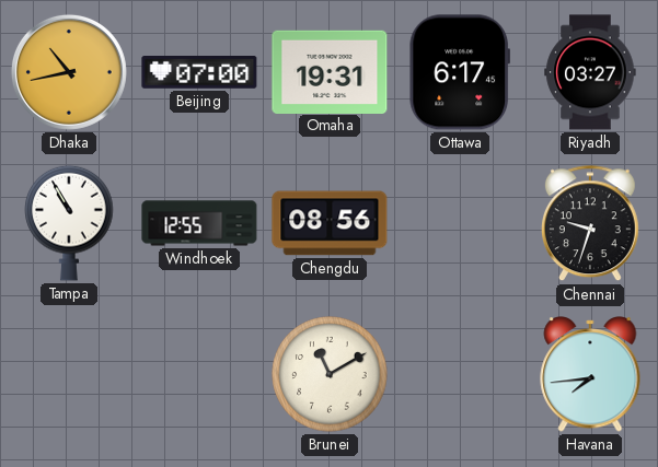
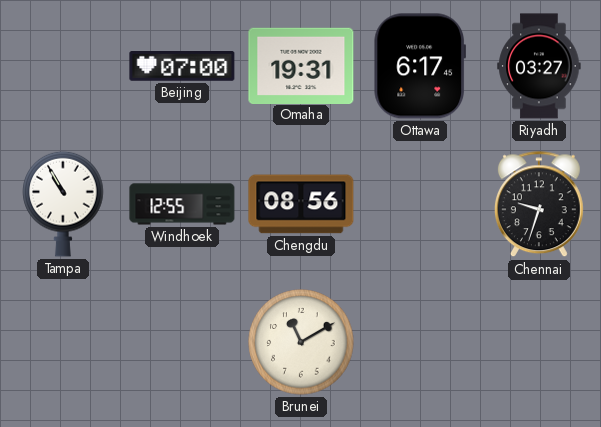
Dhaka: 10:43 -> none
Havana: 7:44 -> none
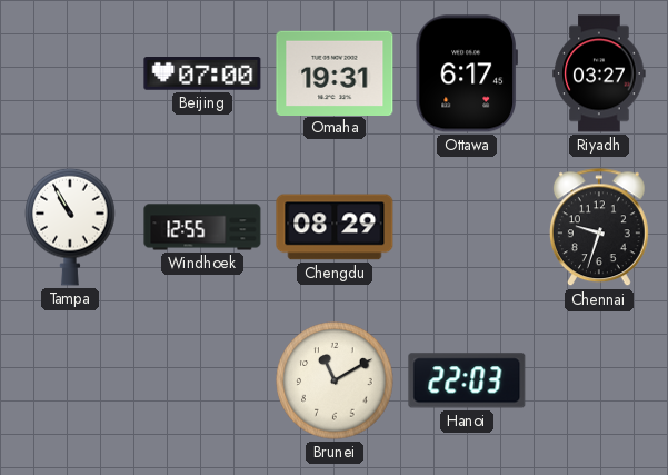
Chengdu: 08:56 -> 08:29
Hanoi: none -> 22:03
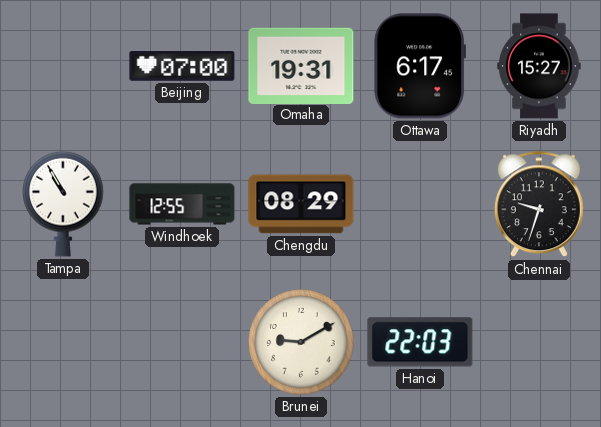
Riyadh: 03:27 -> 15:27
Brunei: 11:10 -> 9:10
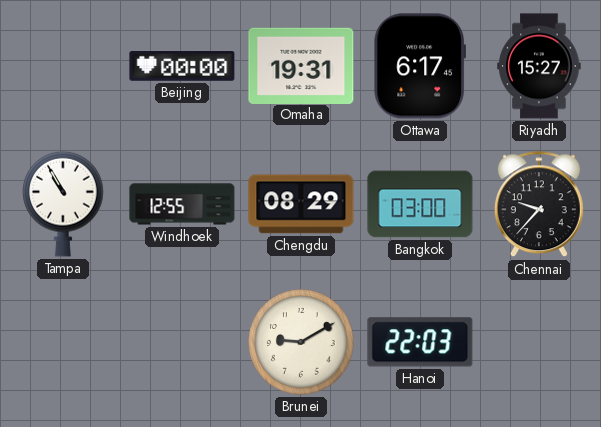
Beijing: 07:00 -> 00:00
Bangkok: none -> 03:00
Chennai: 9:33 -> 9:37
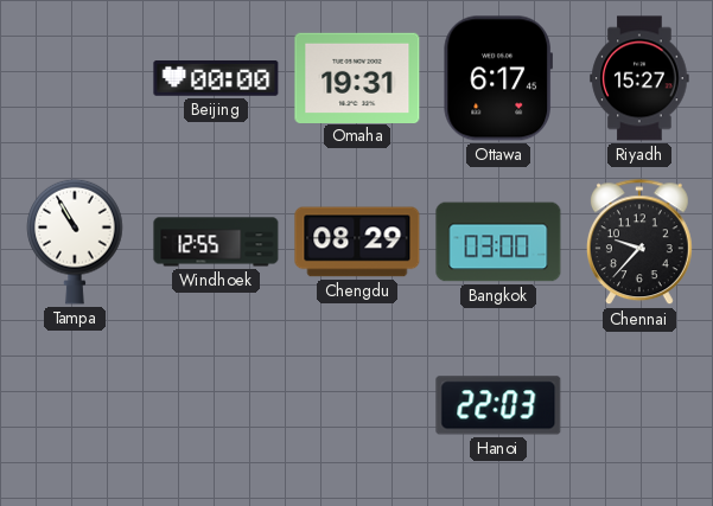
Brunei: 9:10 -> none
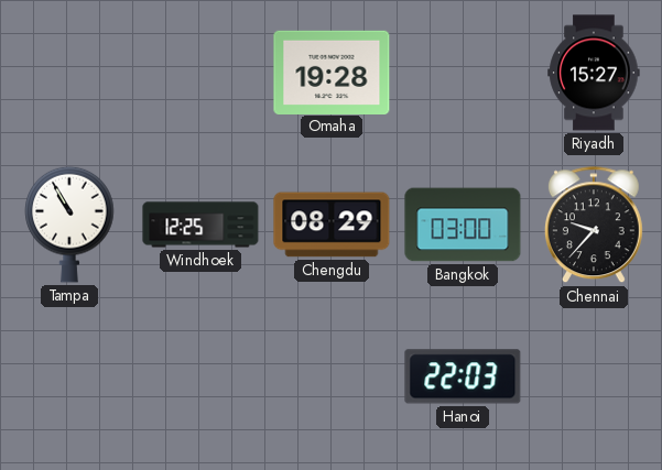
Beijing: 00:00 -> none
Omaha: 19:31 -> 19:28
Ottawa: 6:17 -> none
Windhoek: 12:55 -> 12:25
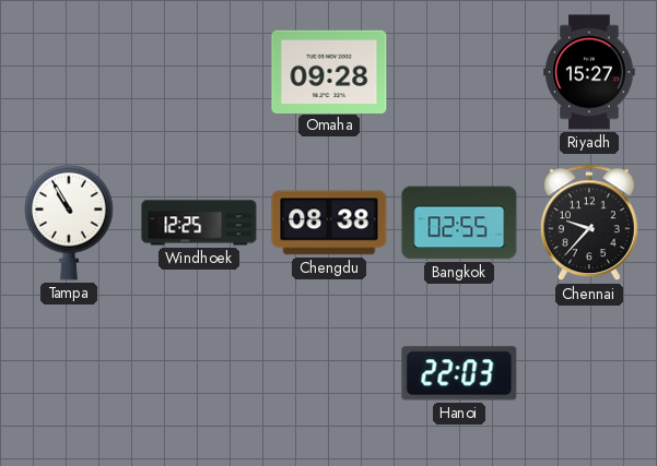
Omaha: 19:28 -> 09:28
Chengdu: 08:29 -> 08:38
Bangkok: 03:00 -> 02:55
